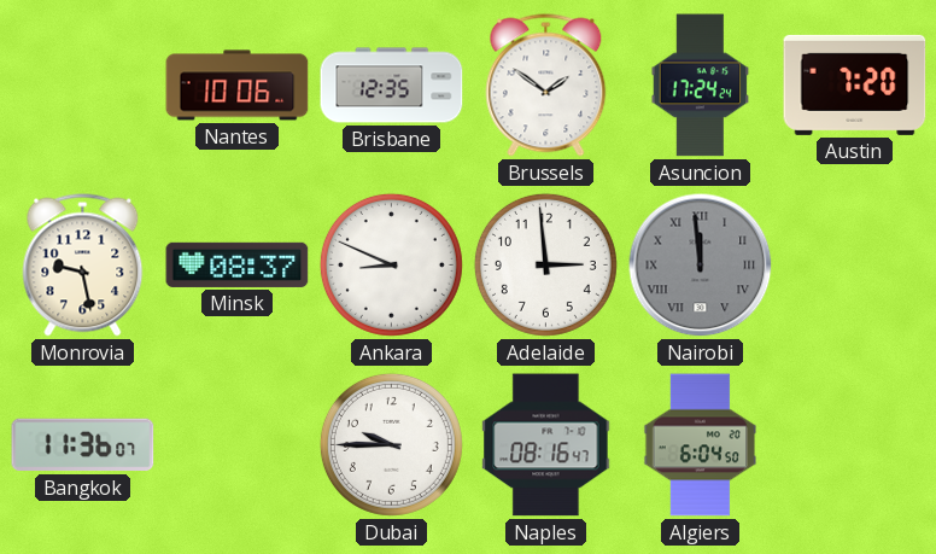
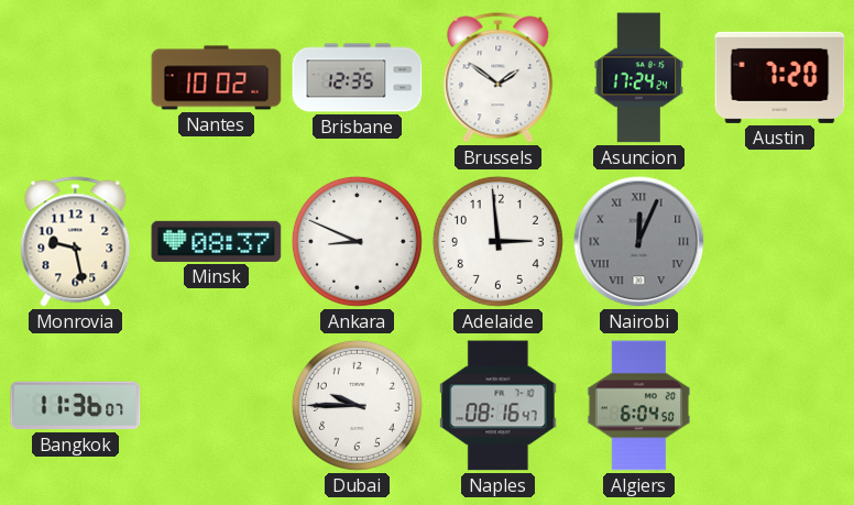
Nantes: 10:06 -> 10:02
Nairobi: 11:59 -> 12:04
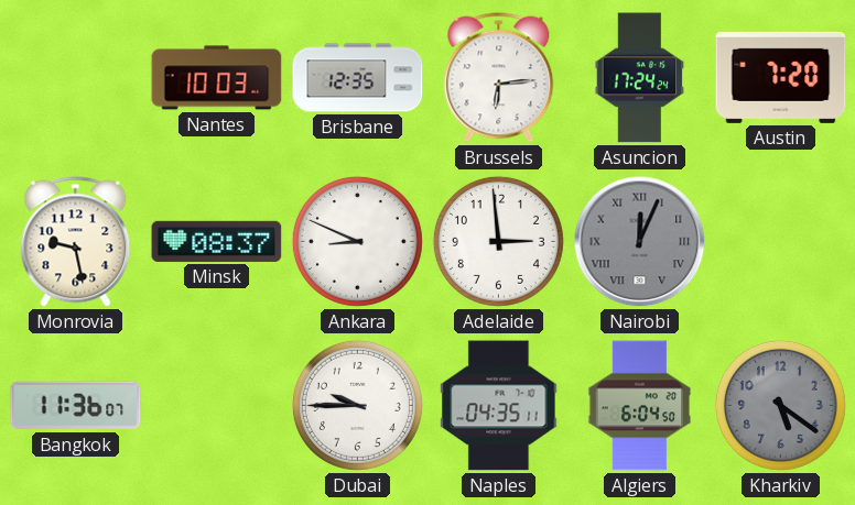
Nantes: 10:02 -> 10:03
Brussels: 1:51 -> 6:14
Naples: 08:16 -> 04:35
Kharkiv: none -> 5:21
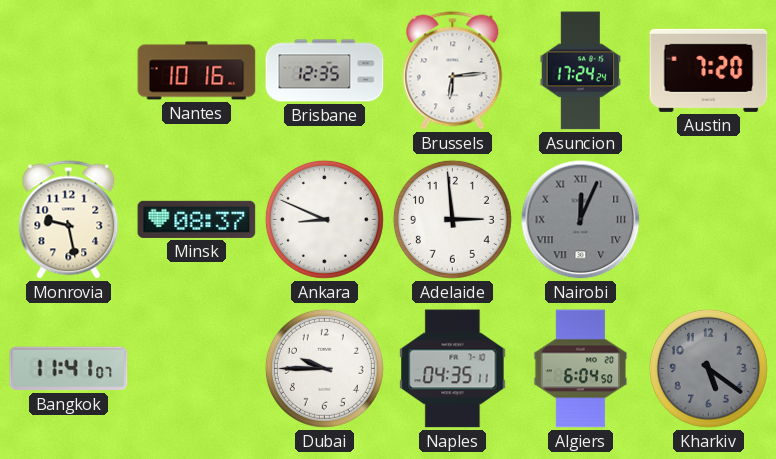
Nantes: 10:03 -> 10:16
Bangkok: 11:36 -> 11:41
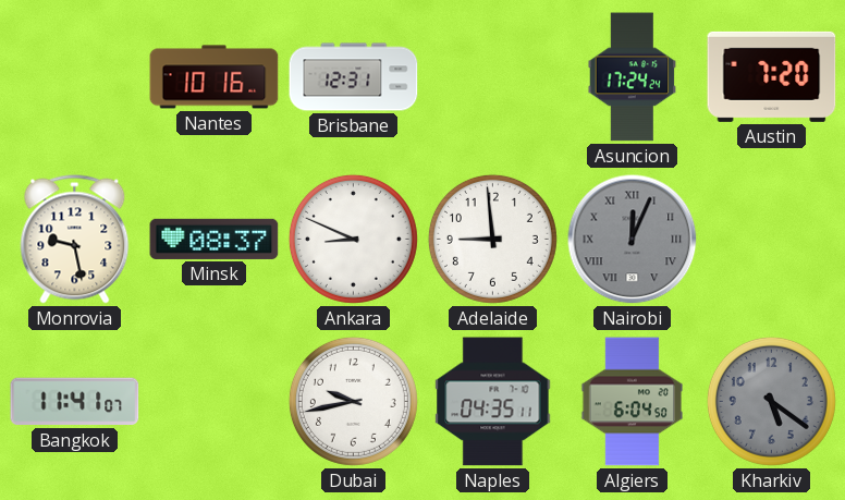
Brisbane: 12:35 -> 12:31
Brussels: 6:14 -> none
Adelaide: 2:59 -> 8:59
Dubai: 9:45 -> 9:43
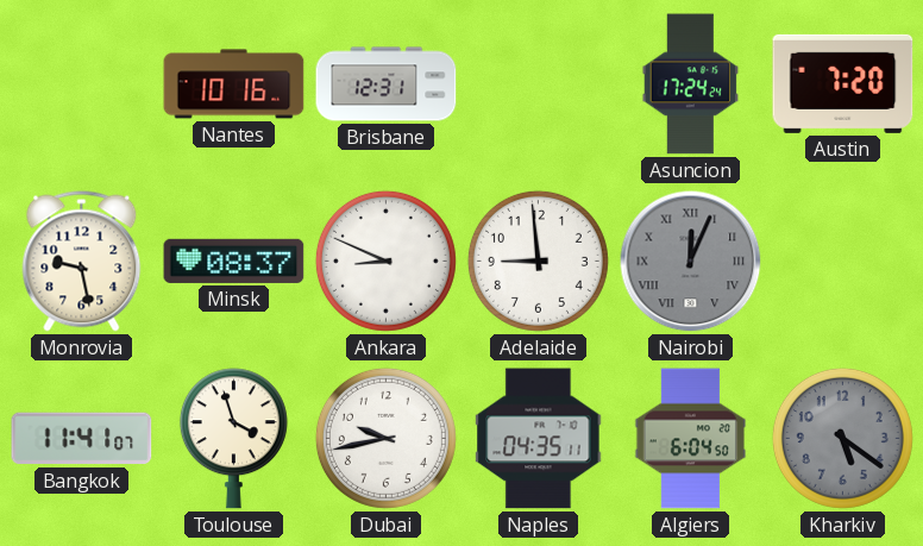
Toulouse: none -> 3:57
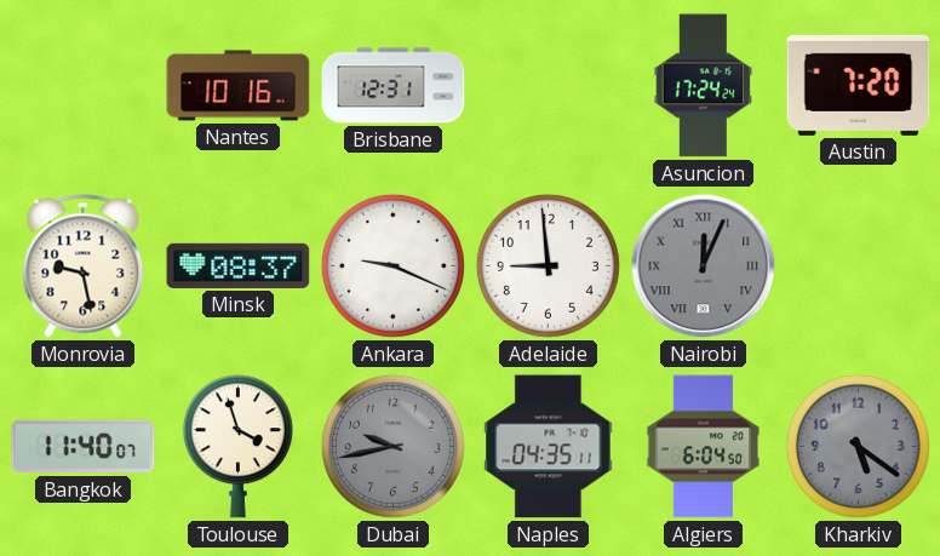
Ankara: 8:49 -> 9:19
Bangkok: 11:41 -> 11:40
Dubai dial: white -> grey
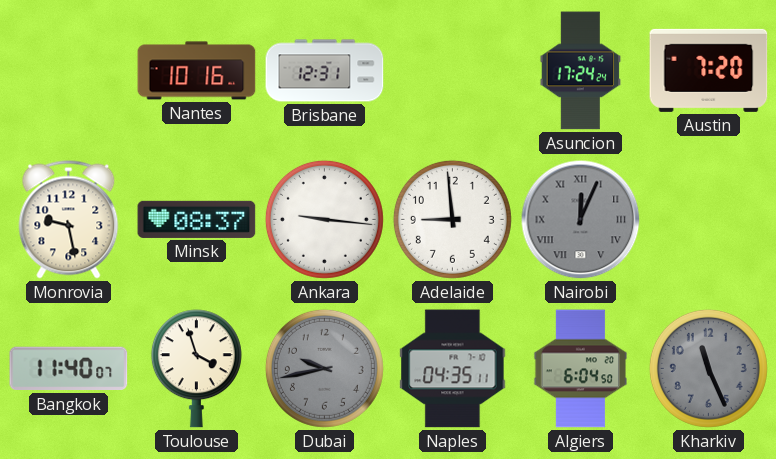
Ankara: 9:19 -> 9:16
Kharkiv: 5:21 -> 11:26
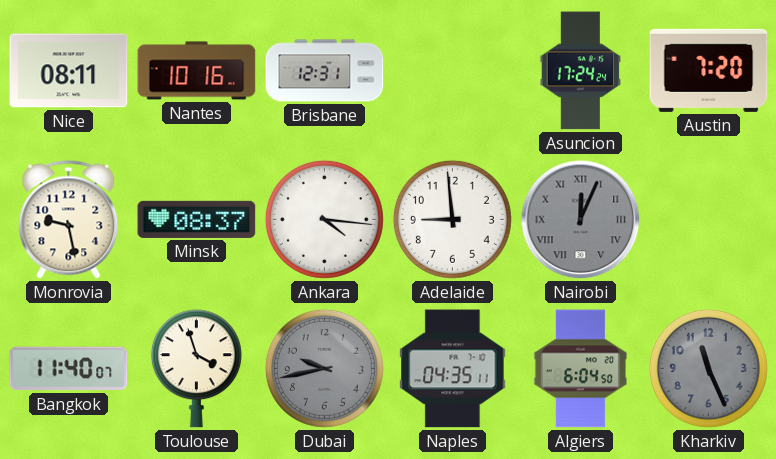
Nice: none -> 08:11
Ankara: 9:16 -> 4:16
